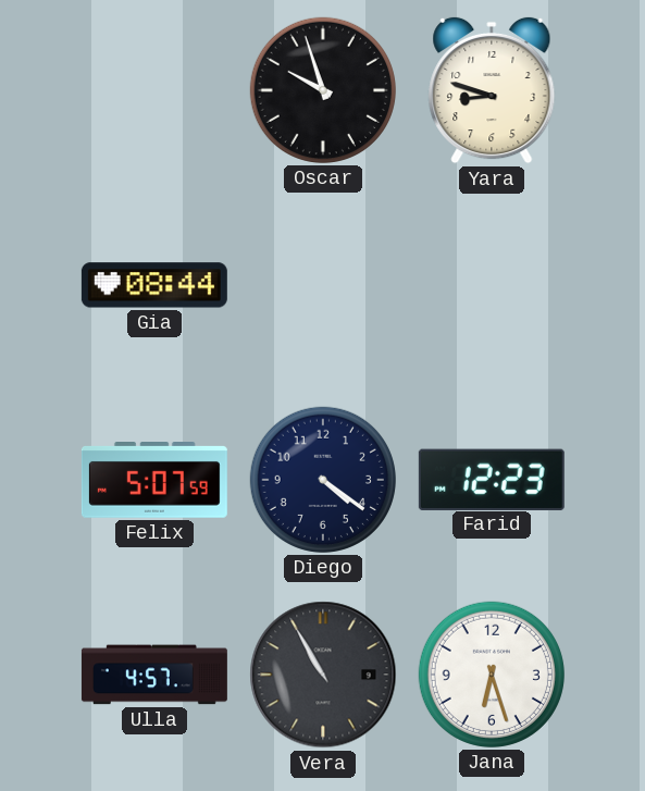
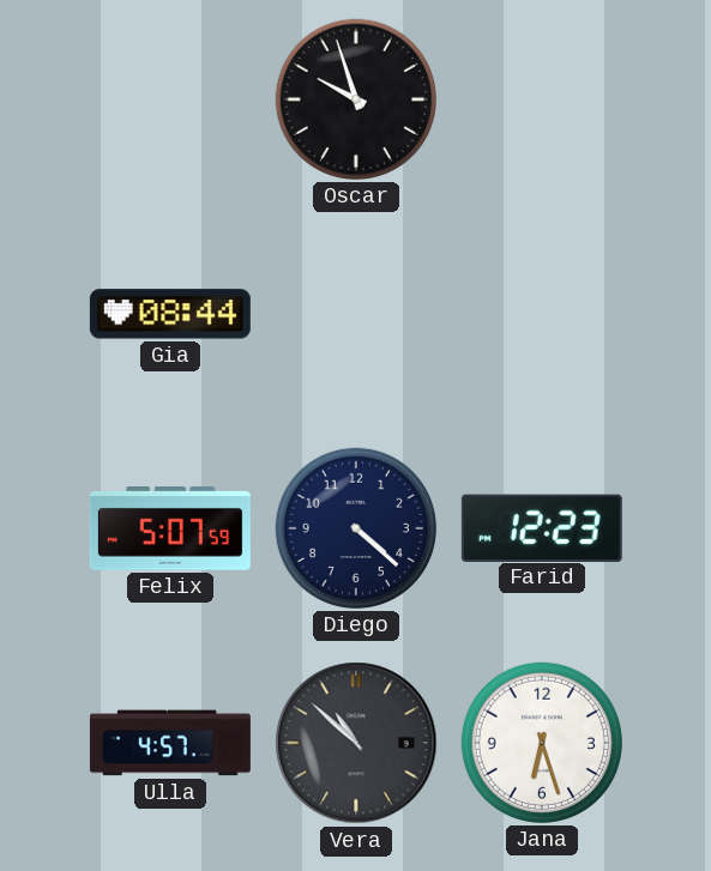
Yara: 8:48 -> none
Diego: 4:21 -> 4:22
Vera: 10:55 -> 10:52
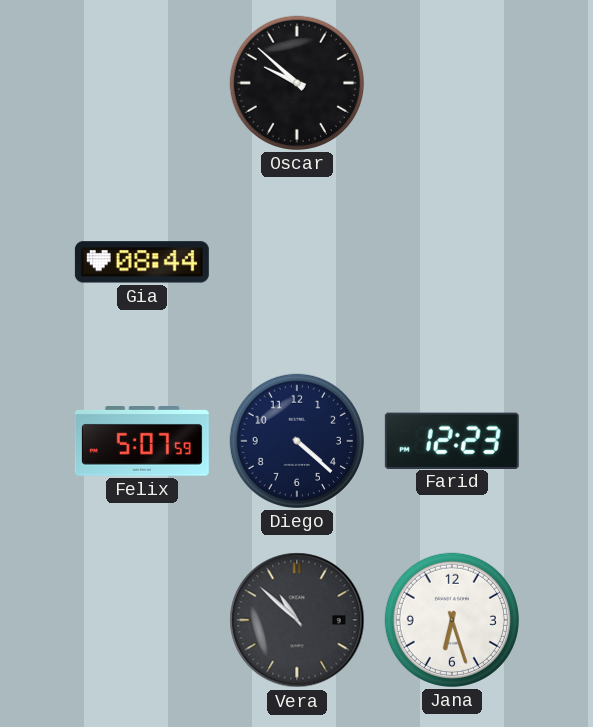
Oscar: 9:57 -> 9:52
Ulla: 4:57 -> none
